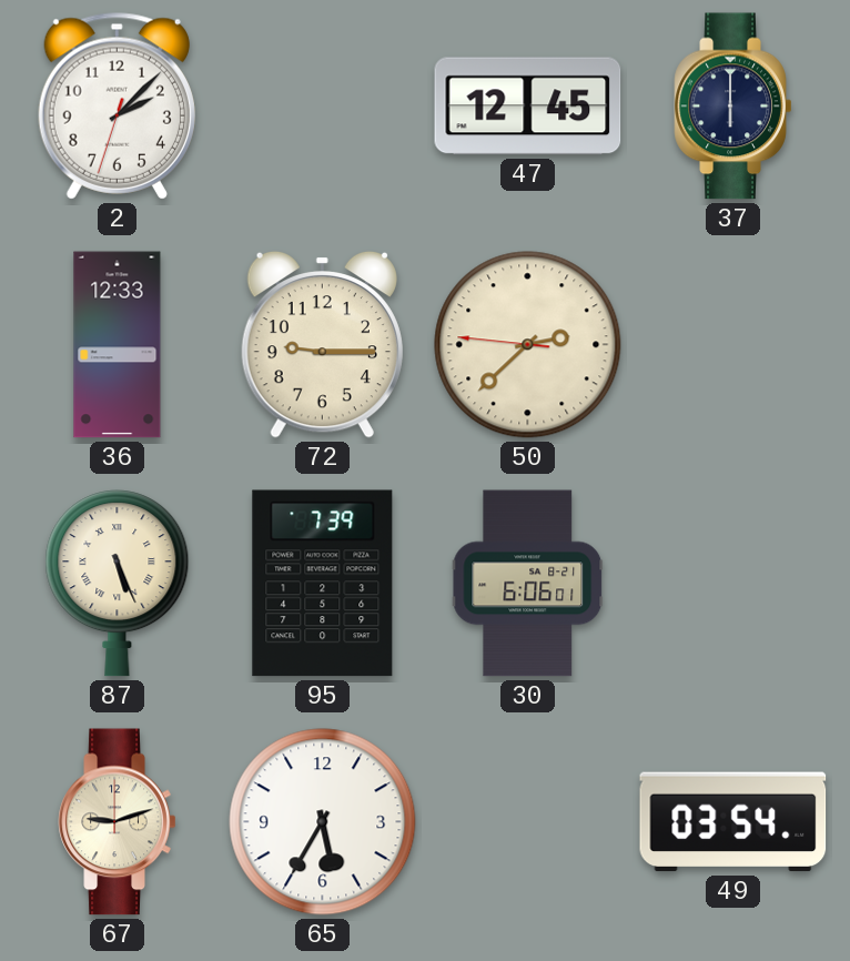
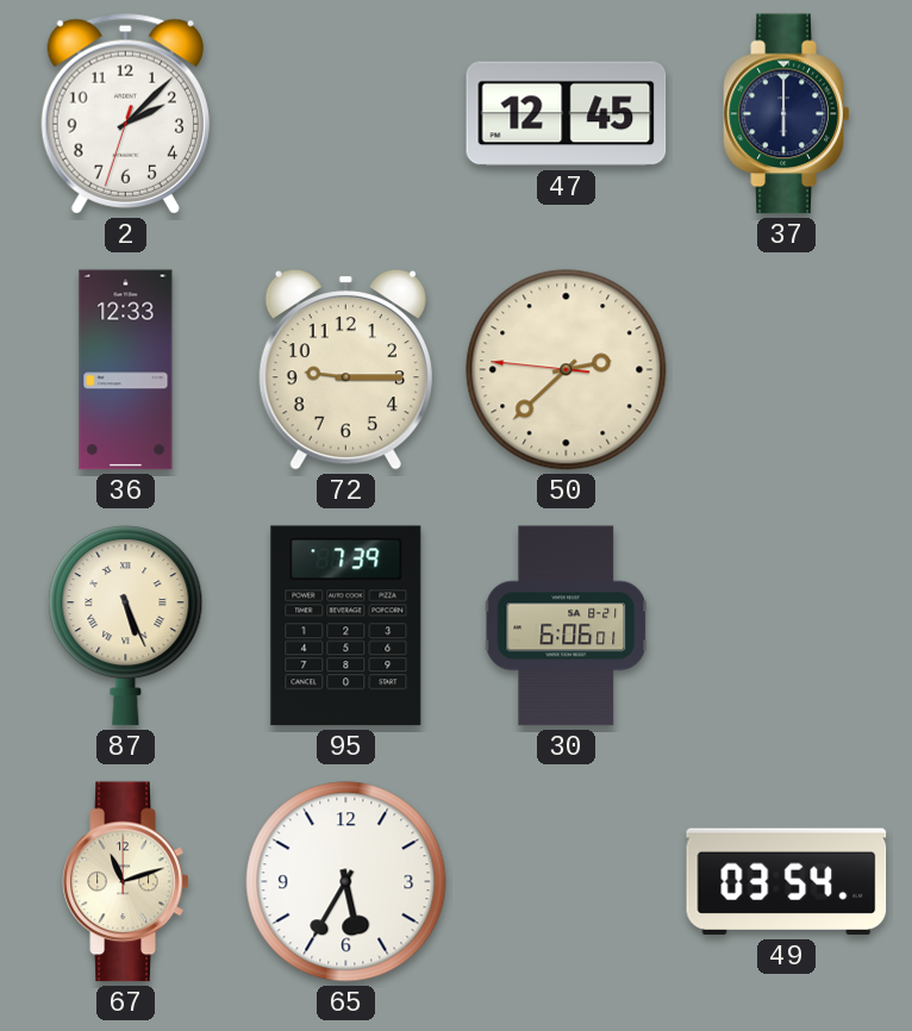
67: 9:12 -> 11:12
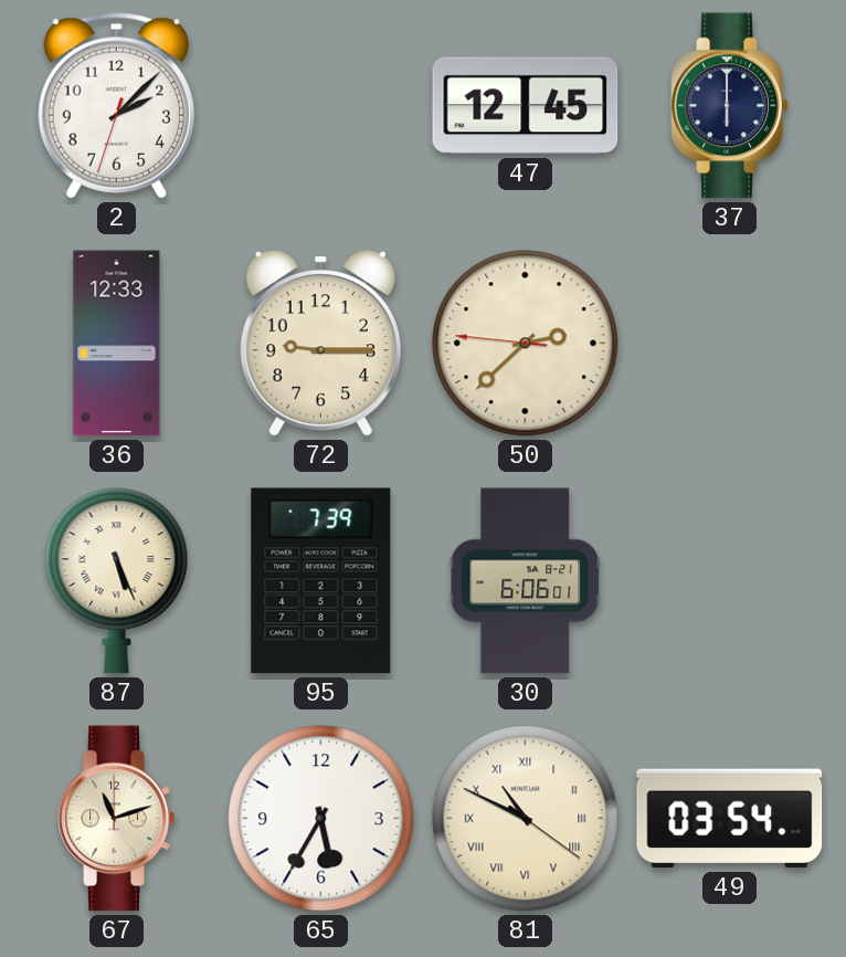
81: none -> 10:49
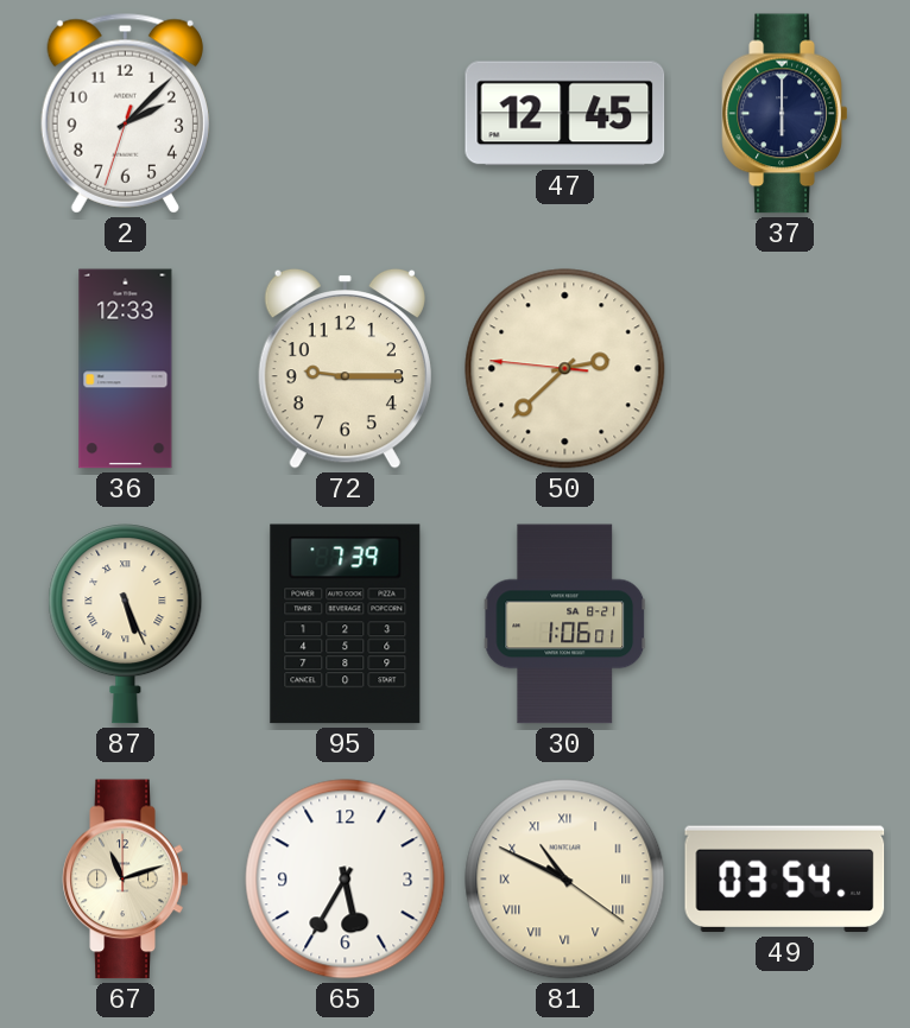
30: 6:06 -> 1:06
